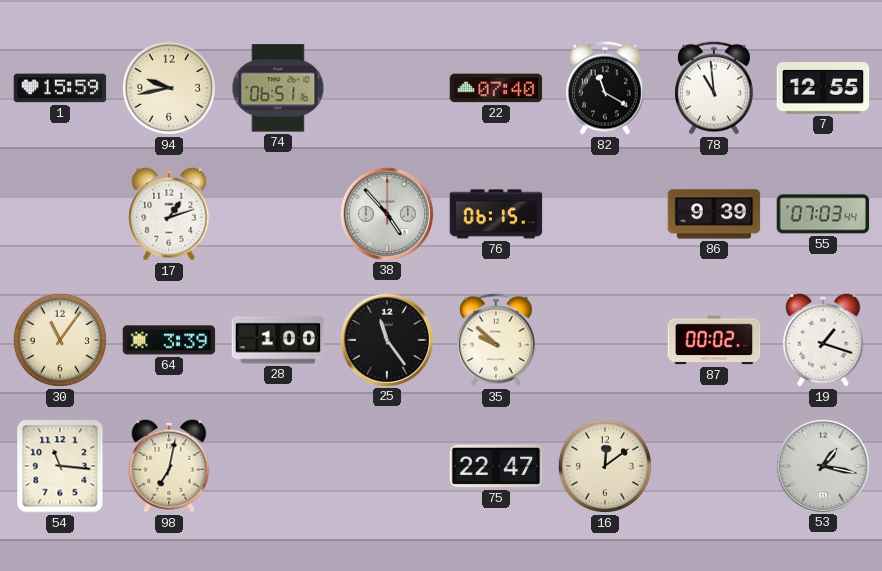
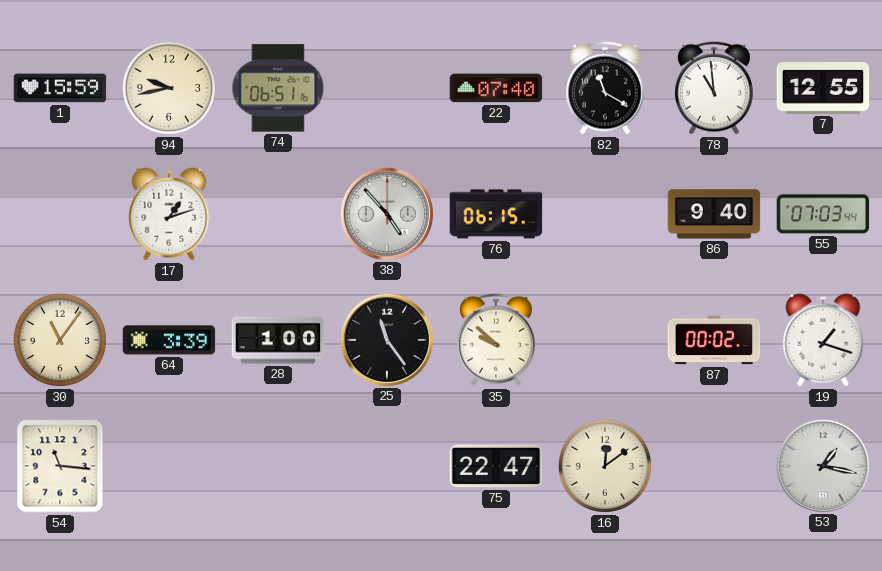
86: 9:39 -> 9:40
98: 7:02 -> none
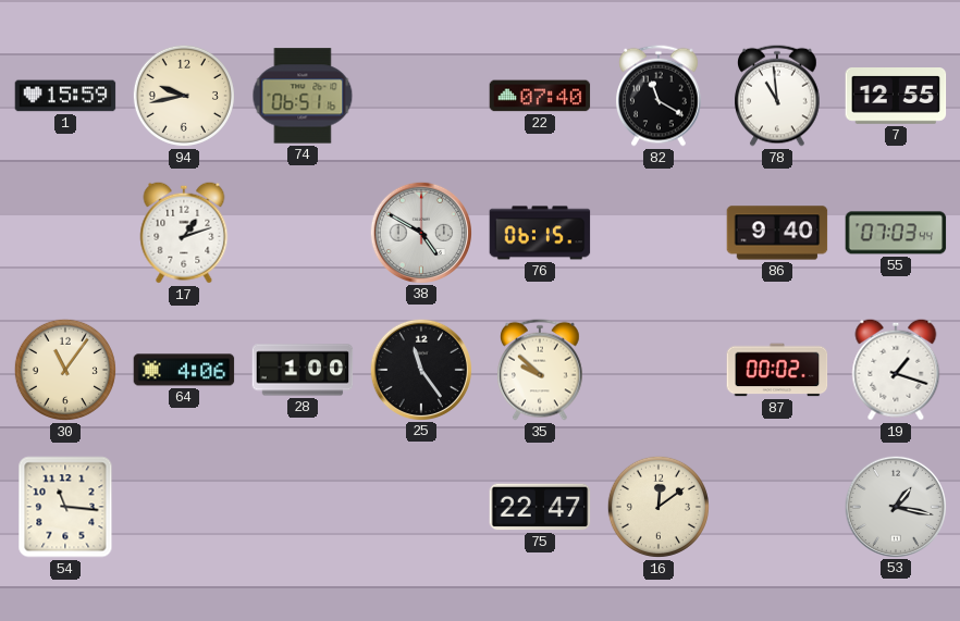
38: 4:53 -> 4:50
64: 3:39 -> 4:06
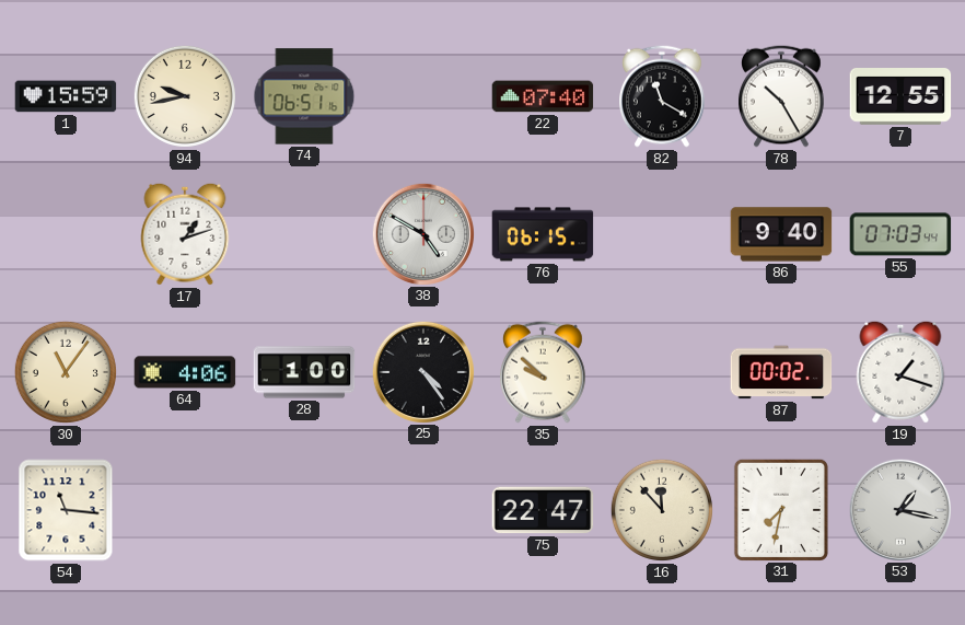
78: 10:59 -> 10:25
25: 11:24 -> 4:24
16: 12:09 -> 11:53
31: none -> 7:32
